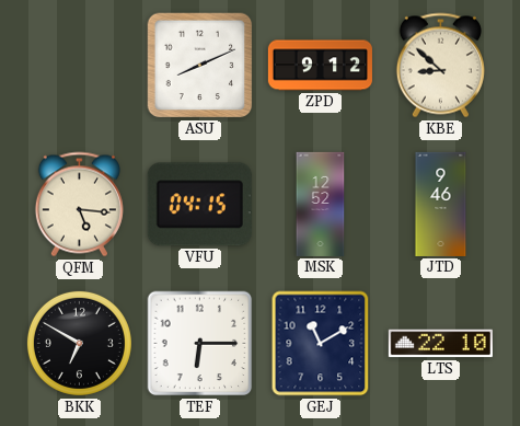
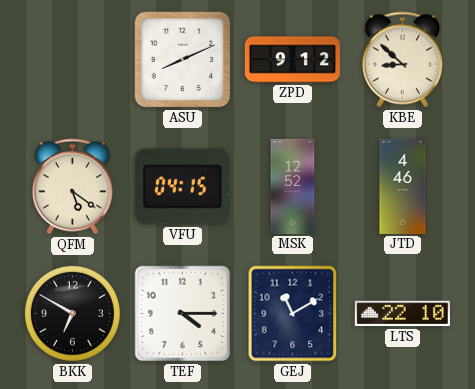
QFM: 5:16 -> 5:21
JTD: 9:46 -> 4:46
TEF: 6:15 -> 4:15
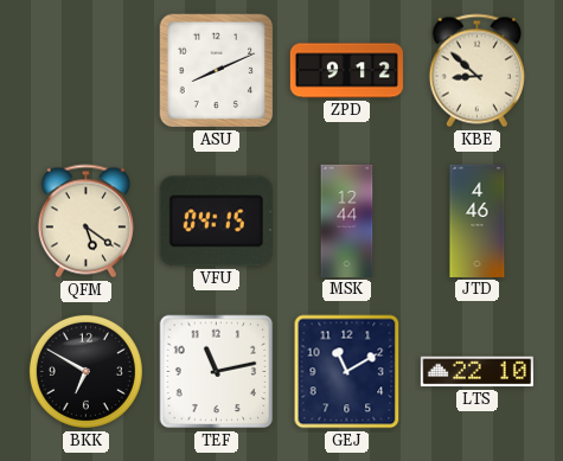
MSK: 12:52 -> 12:44
TEF: 4:15 -> 11:13
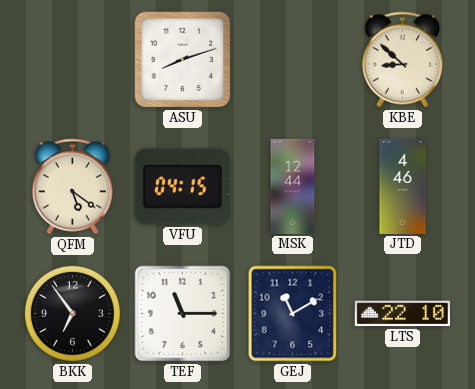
ASU: 8:11 -> 8:12
ZPD: 9:12 -> none
BKK: 6:50 -> 6:54
TEF: 11:13 -> 11:15
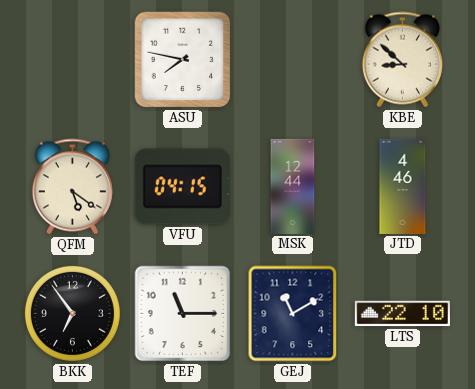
ASU: 8:12 -> 7:47
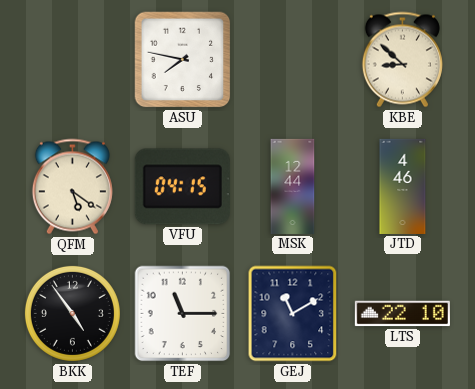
BKK: 6:54 -> 4:54
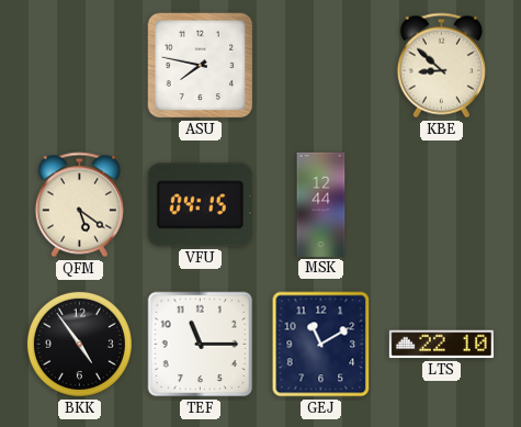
JTD: 4:46 -> none
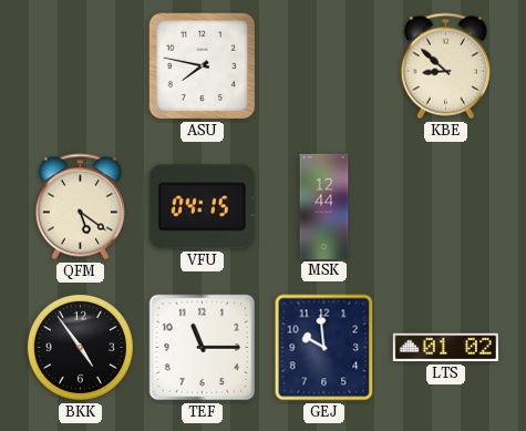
GEJ: 11:10 -> 9:59
LTS: 22:10 -> 01:02
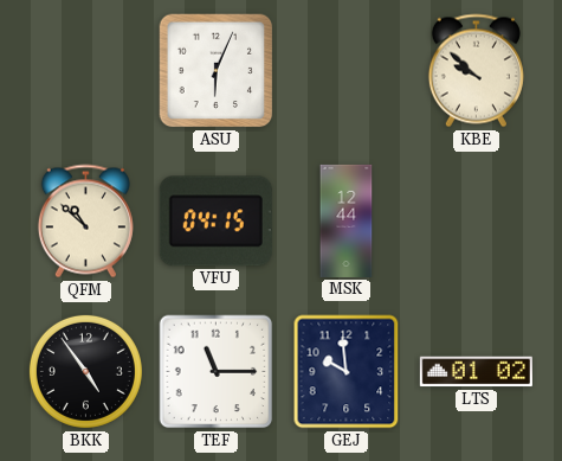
ASU: 7:47 -> 6:04
KBE: 8:52 -> 9:52
QFM: 5:21 -> 10:52
